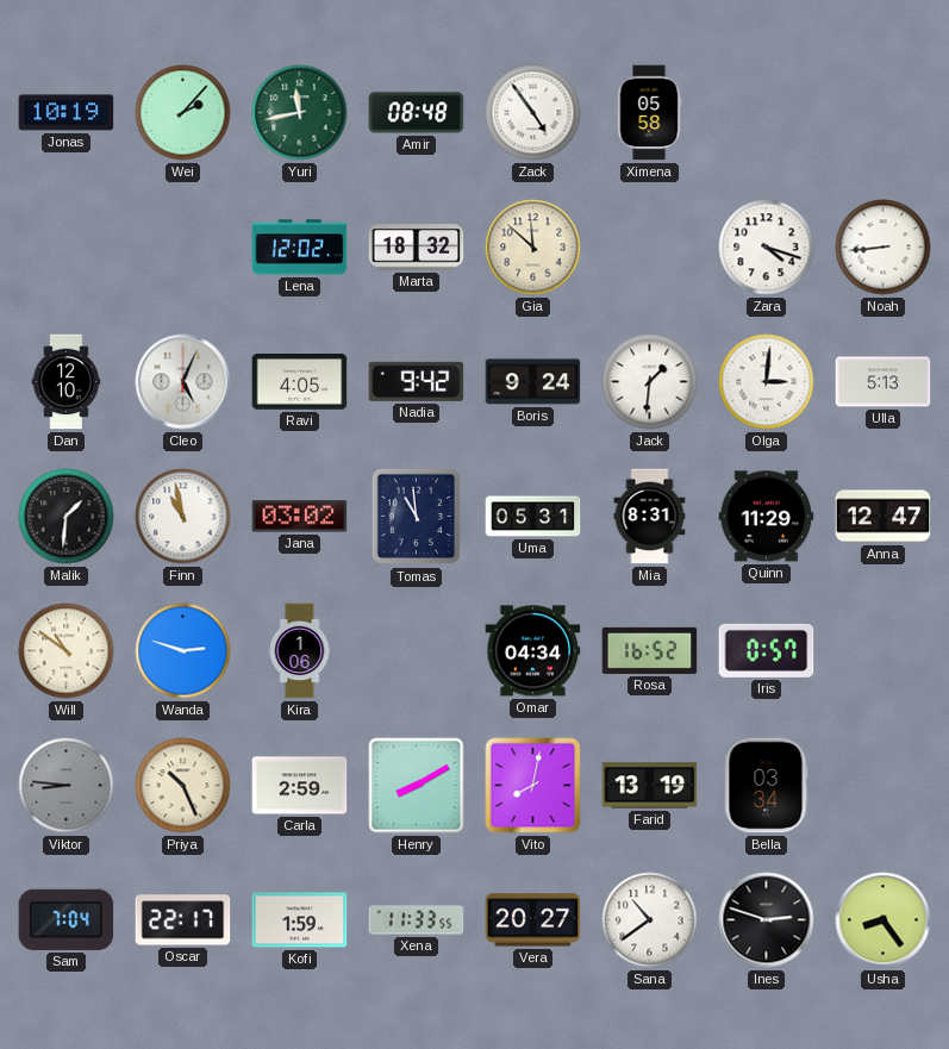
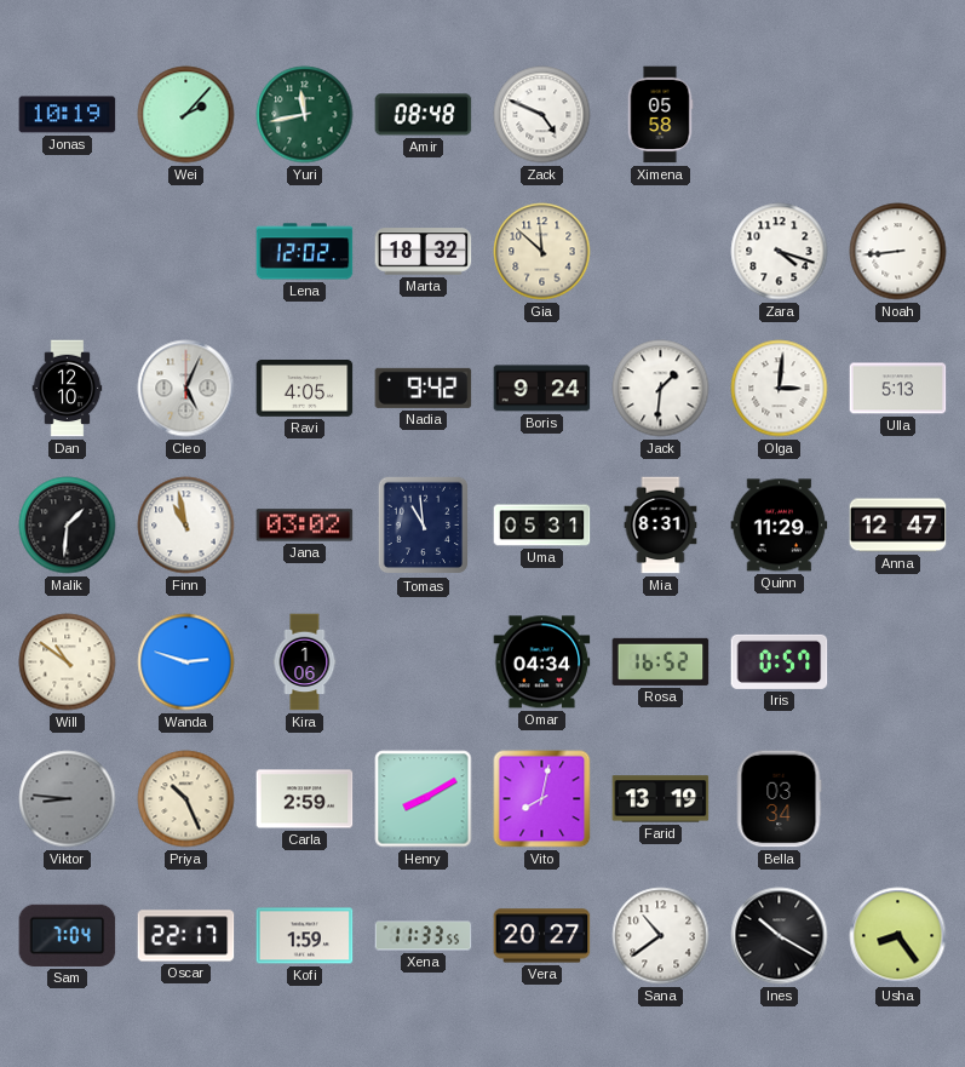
Zack: 4:54 -> 4:49
Ines: 2:48 -> 10:20
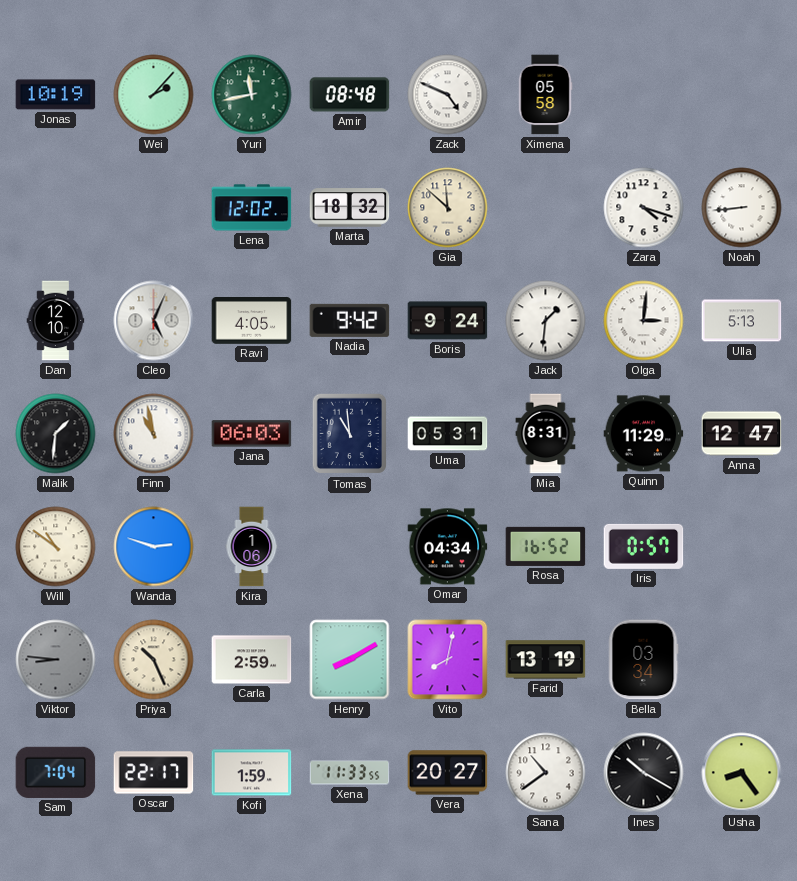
Jana: 03:02 -> 06:03
